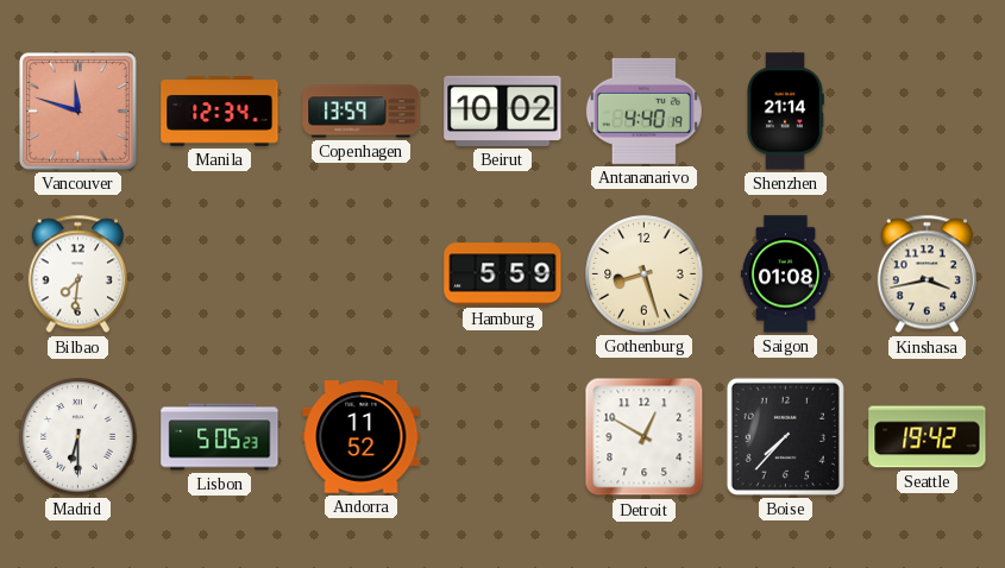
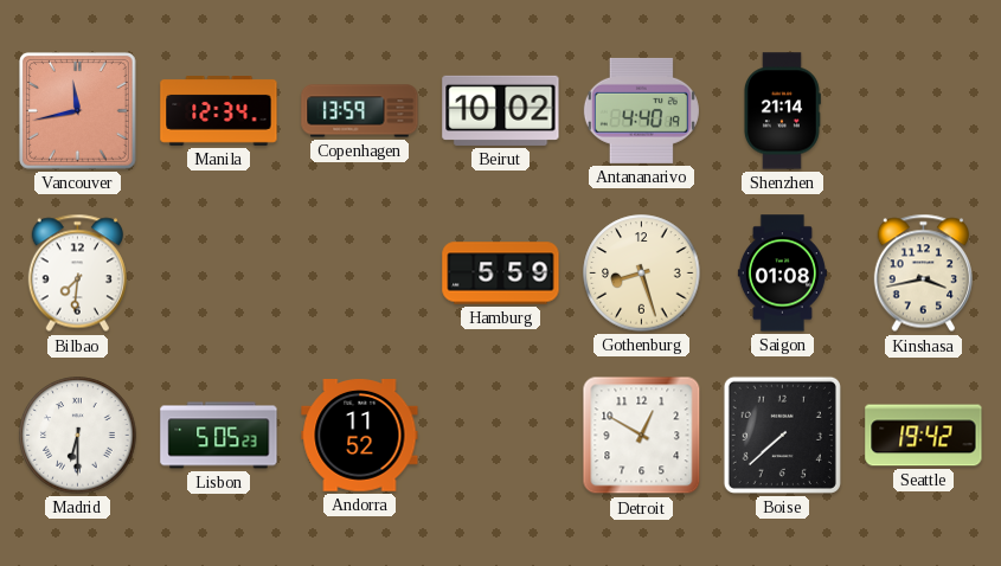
Vancouver: 11:48 -> 11:43
Boise: 7:37 -> 7:38
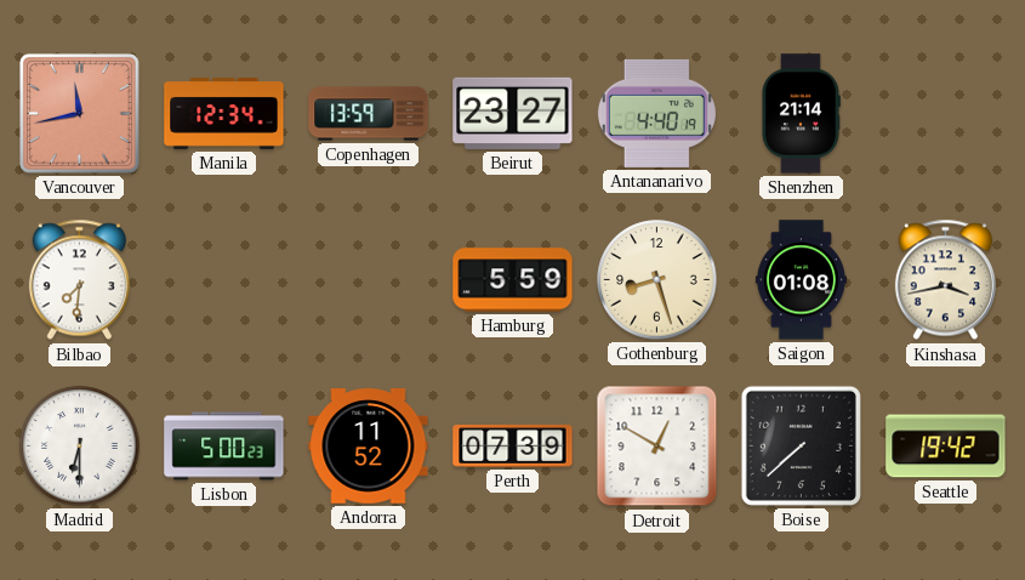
Beirut: 10:02 -> 23:27
Lisbon: 5:05 -> 5:00
Perth: none -> 07:39
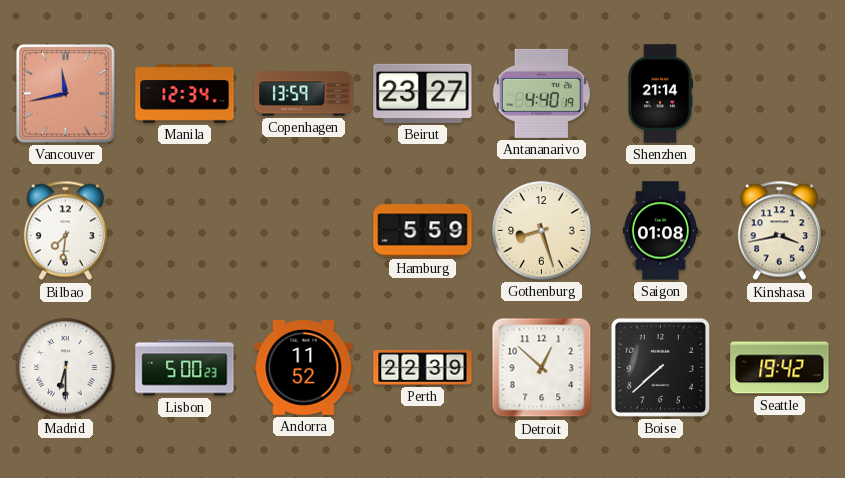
Perth: 07:39 -> 22:39
Detroit: 12:50 -> 12:52
